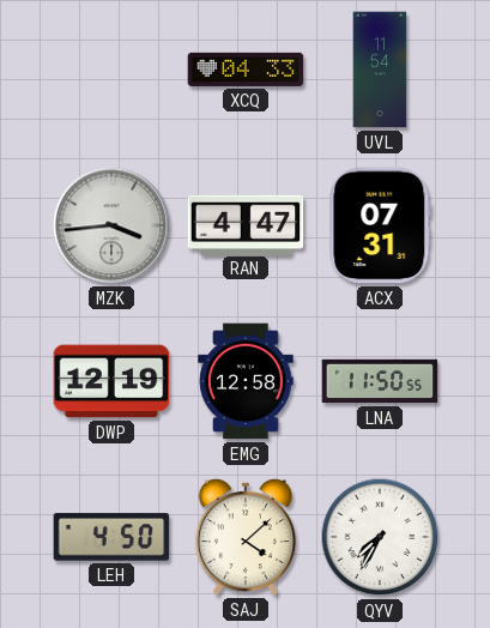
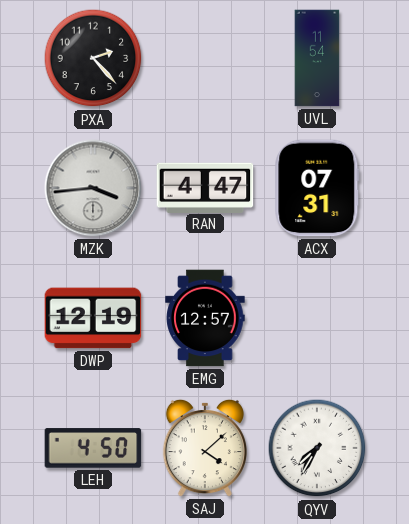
PXA: none -> 2:23
XCQ: 04:33 -> none
EMG: 12:58 -> 12:57
LNA: 11:50 -> none
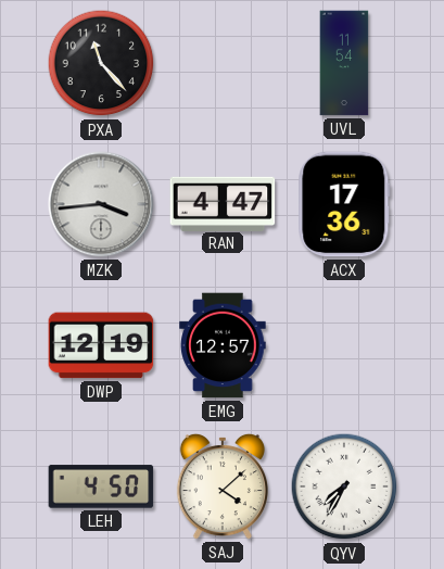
PXA: 2:23 -> 11:23
ACX: 07:31 -> 17:36
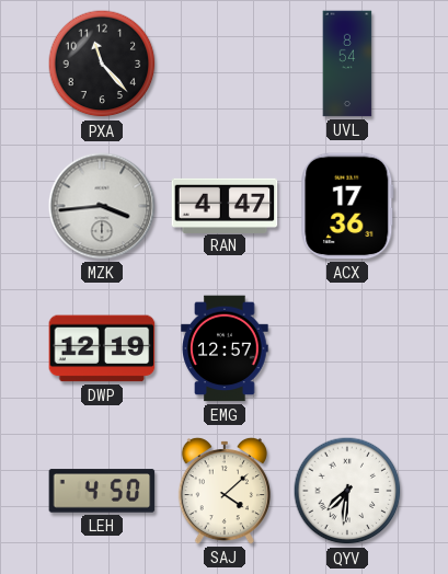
UVL: 11:54 -> 8:54
QYV: 7:35 -> 7:31
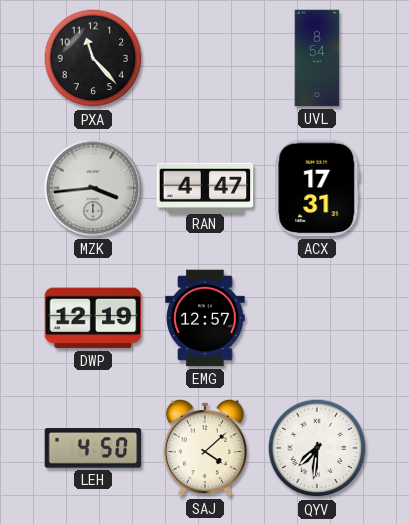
ACX: 17:36 -> 17:31
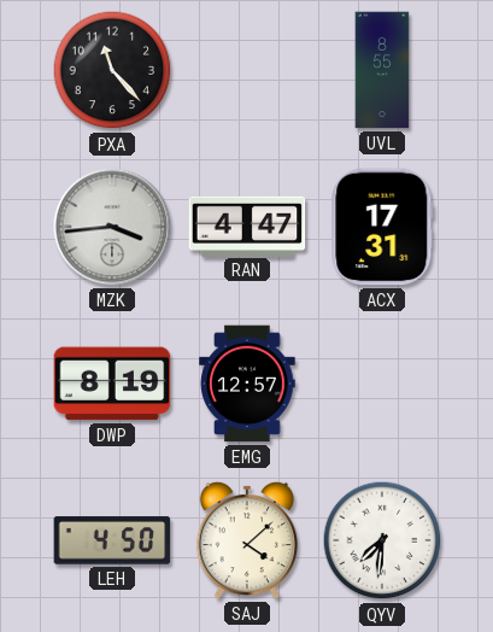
UVL: 8:54 -> 8:55
DWP: 12:19 -> 8:19
